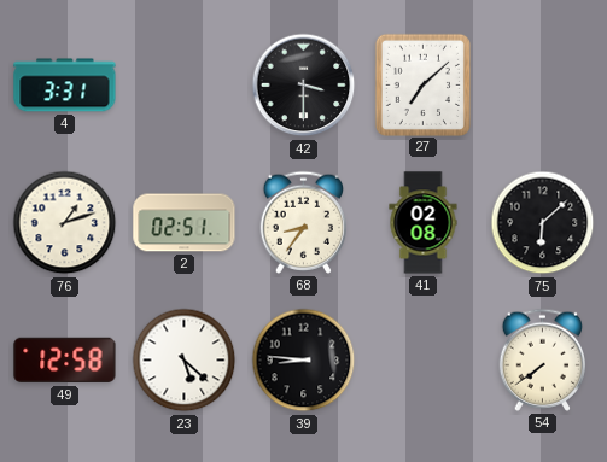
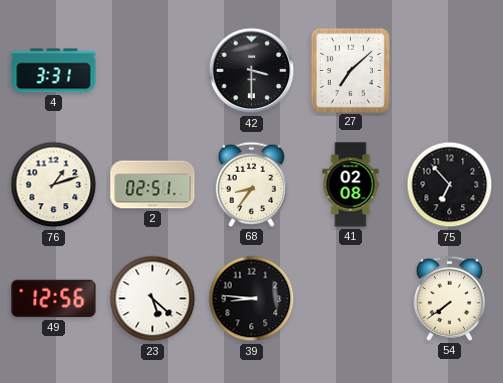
75: 6:08 -> 6:53
49: 12:58 -> 12:56
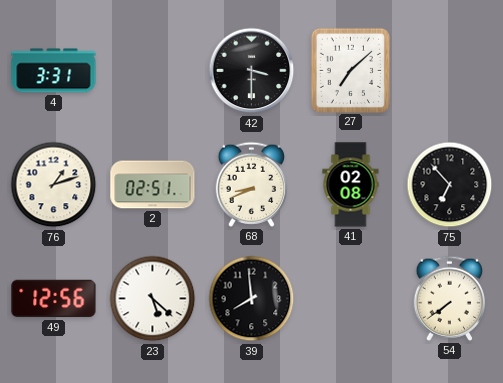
68: 8:36 -> 8:41
39: 8:46 -> 7:59
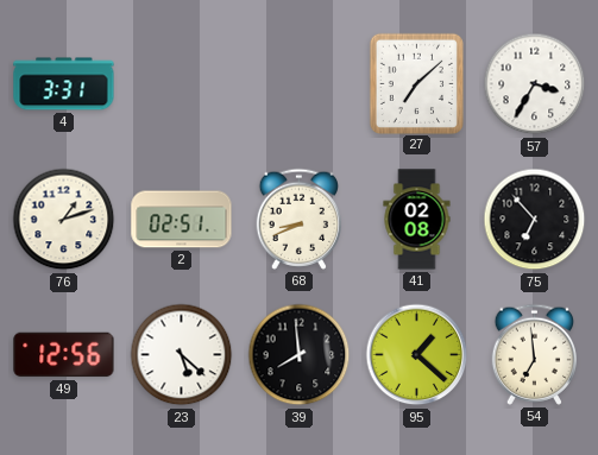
42: 3:30 -> none
57: none -> 3:35
95: none -> 1:22
54: 7:39 -> 6:59
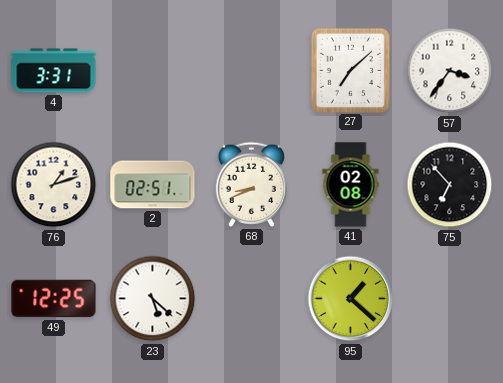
57: 3:35 -> 3:36
49: 12:56 -> 12:25
39: 7:59 -> none
54: 6:59 -> none
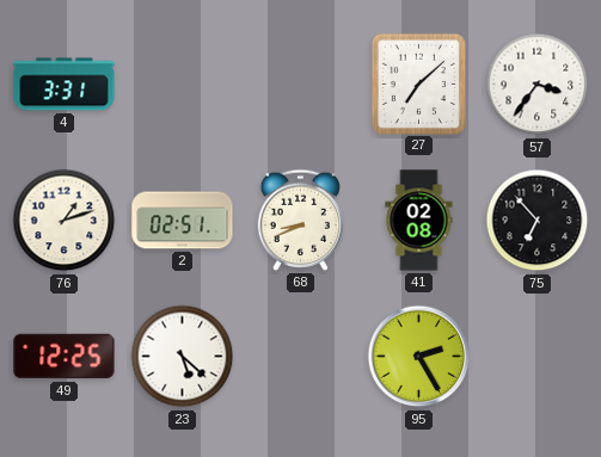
95: 1:22 -> 2:25
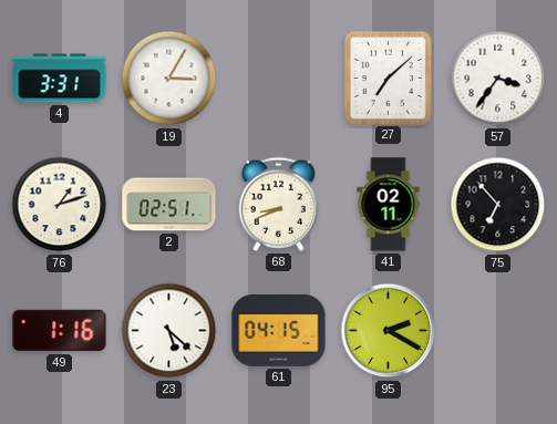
19: none -> 3:05
41: 02:08 -> 02:11
49: 12:25 -> 1:16
61: none -> 04:15
95: 2:25 -> 2:20
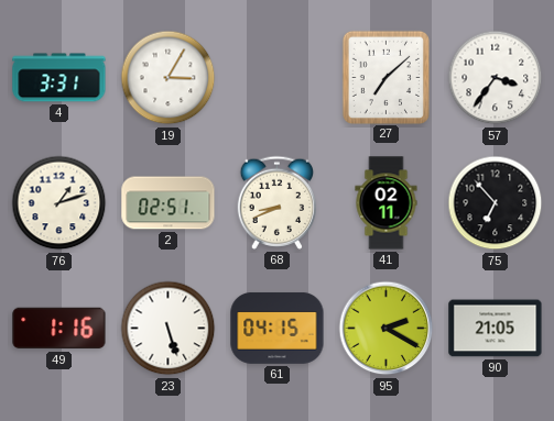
23: 5:22 -> 5:27
90: none -> 21:05
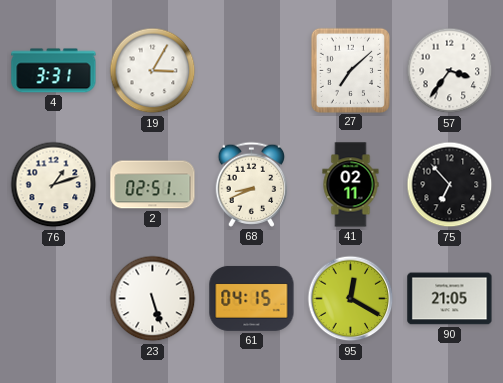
49: 1:16 -> none
95: 2:20 -> 12:20
